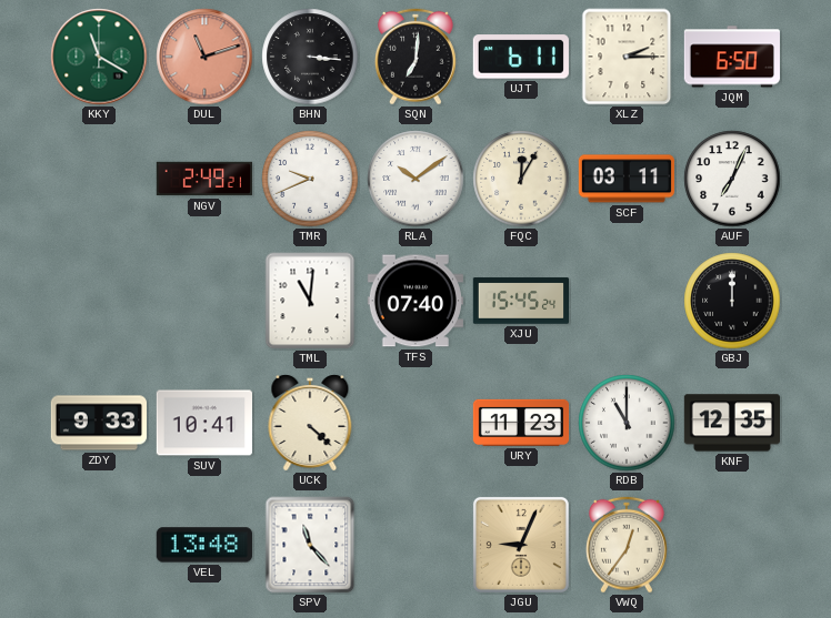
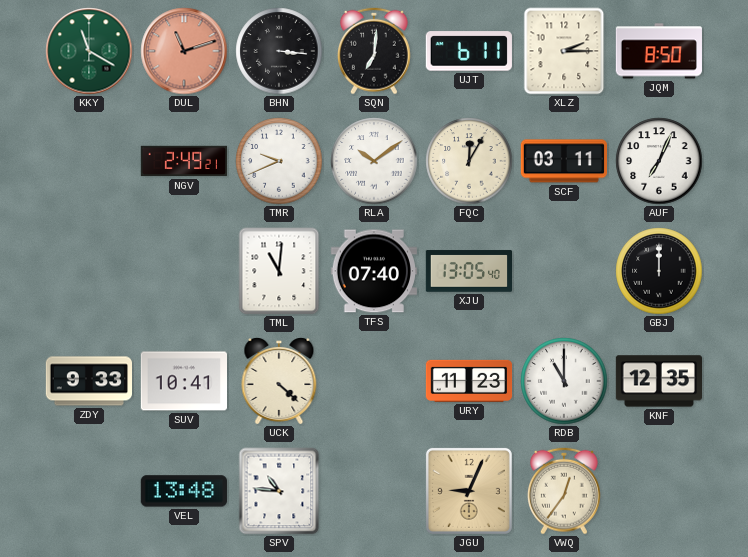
JQM: 6:50 -> 8:50
XJU: 15:45 -> 13:05
SPV: 11:23 -> 10:46
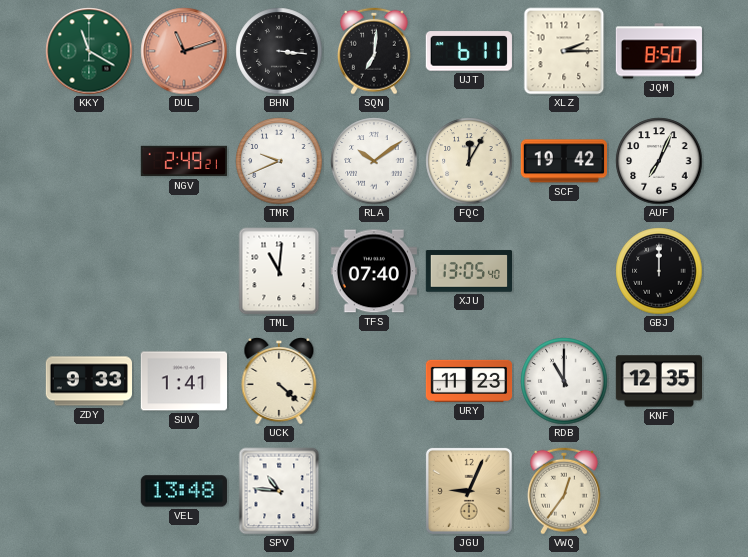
SCF: 03:11 -> 19:42
SUV: 10:41 -> 1:41
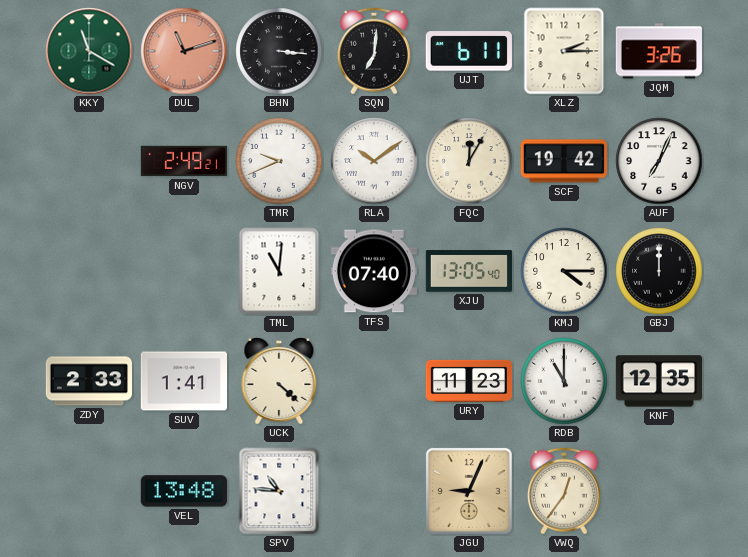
JQM: 8:50 -> 3:26
KMJ: none -> 4:15
ZDY: 9:33 -> 2:33
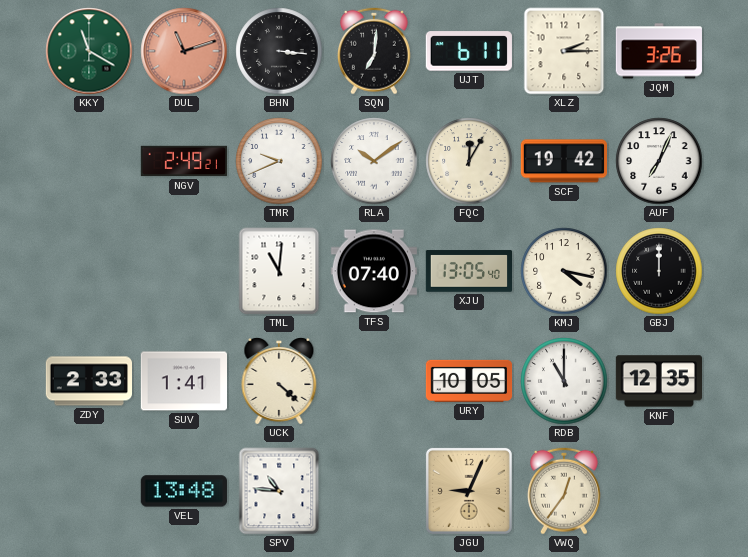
KMJ: 4:15 -> 4:17
URY: 11:23 -> 10:05
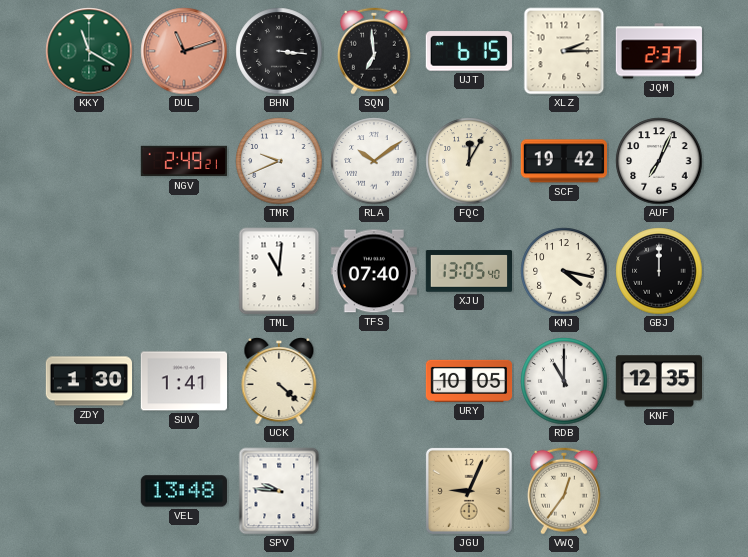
SQN: 7:01 -> 6:59
UJT: 6:11 -> 6:15
JQM: 3:26 -> 2:37
ZDY: 2:33 -> 1:30
SPV: 10:46 -> 9:46
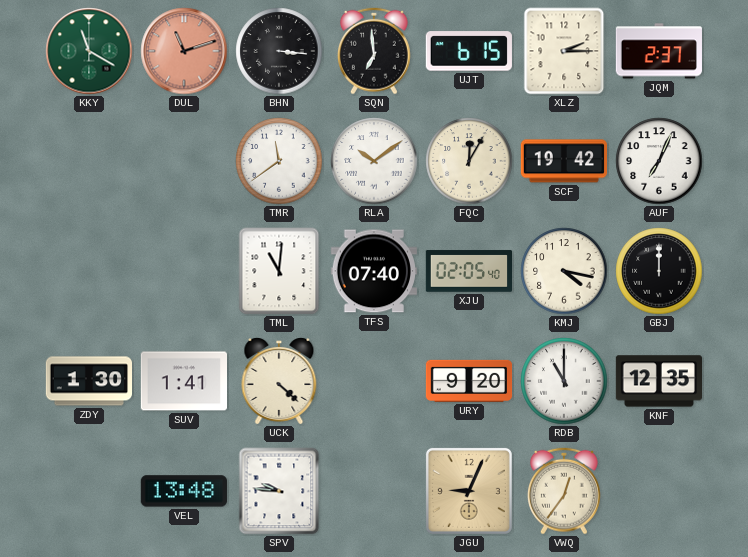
NGV: 2:49 -> none
TMR: 9:41 -> 11:39
XJU: 13:05 -> 02:05
URY: 10:05 -> 9:20
